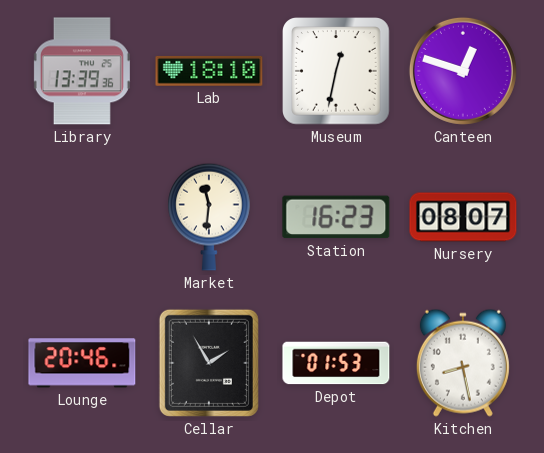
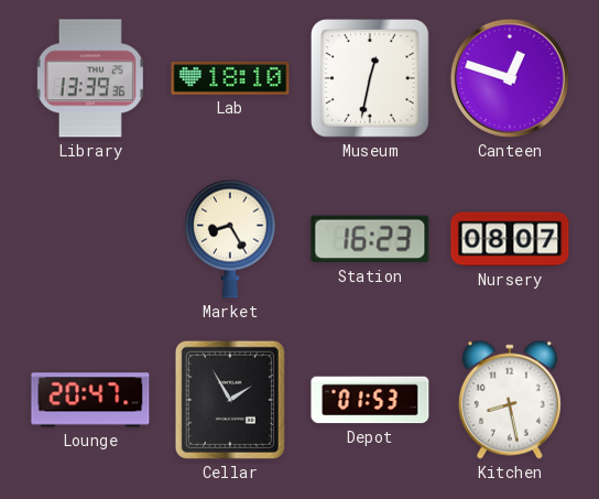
Market: 11:31 -> 8:25
Lounge: 20:46 -> 20:47
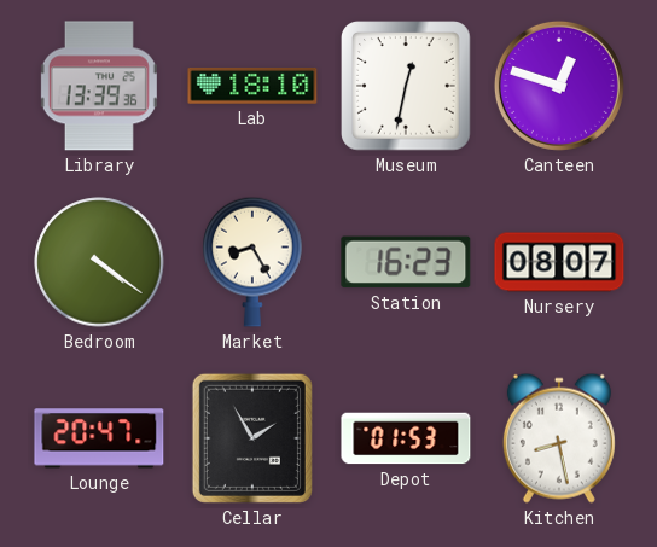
Bedroom: none -> 4:21
